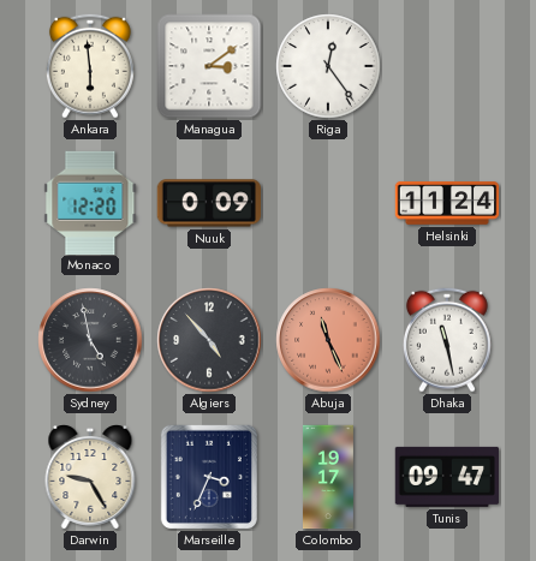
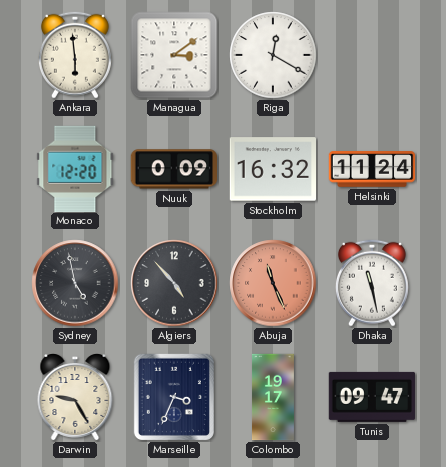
Riga: 12:24 -> 12:20
Stockholm: none -> 16:32
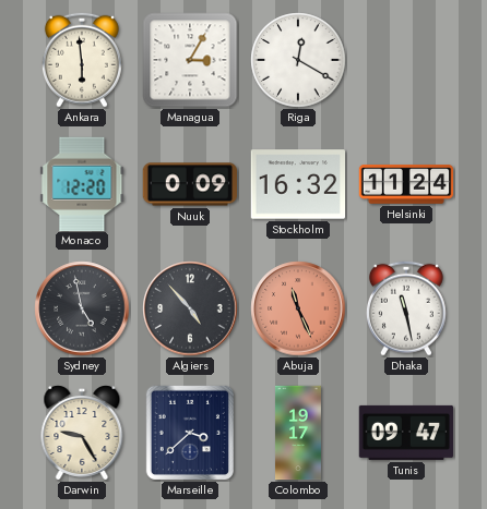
Managua: 3:09 -> 3:05
Marseille: 3:34 -> 3:38
